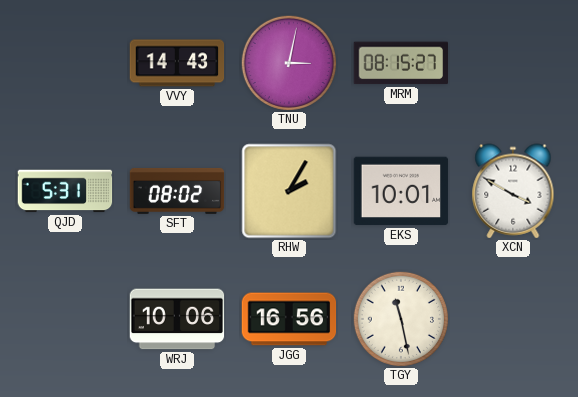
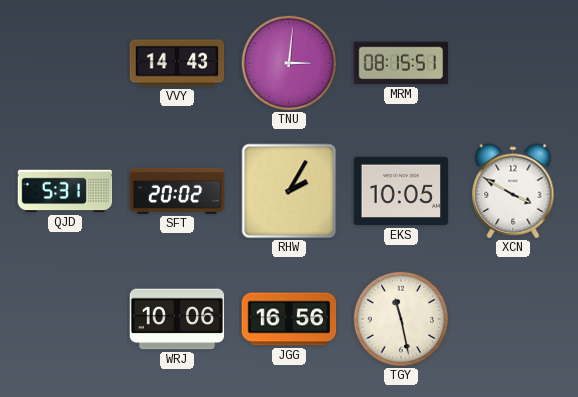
TNU: 3:02 -> 3:01
MRM: 08:15:27 -> 08:15:51
SFT: 08:02 -> 20:02
EKS: 10:01 -> 10:05
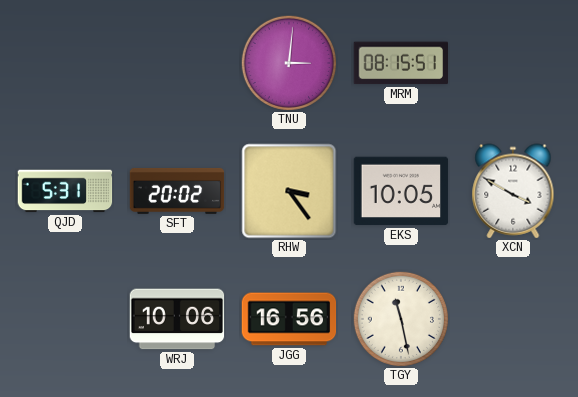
VVY: 14:43 -> none
RHW: 2:05 -> 3:24
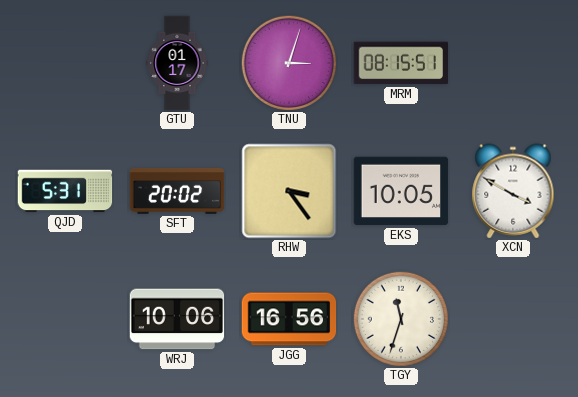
GTU: none -> 01:17
TNU: 3:01 -> 3:03
TGY: 11:28 -> 11:33
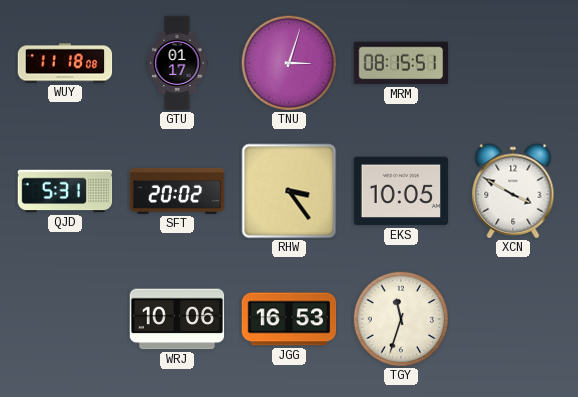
WUY: none -> 11:18
JGG: 16:56 -> 16:53
